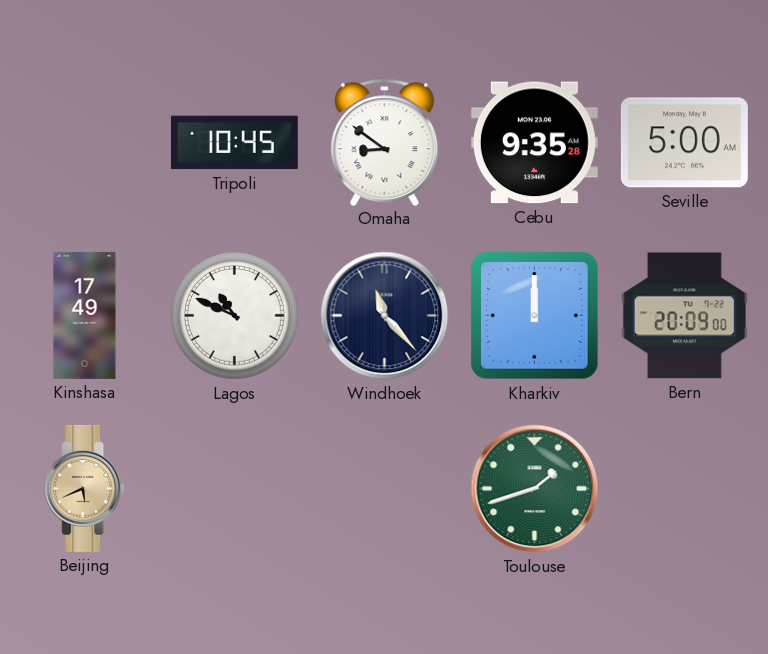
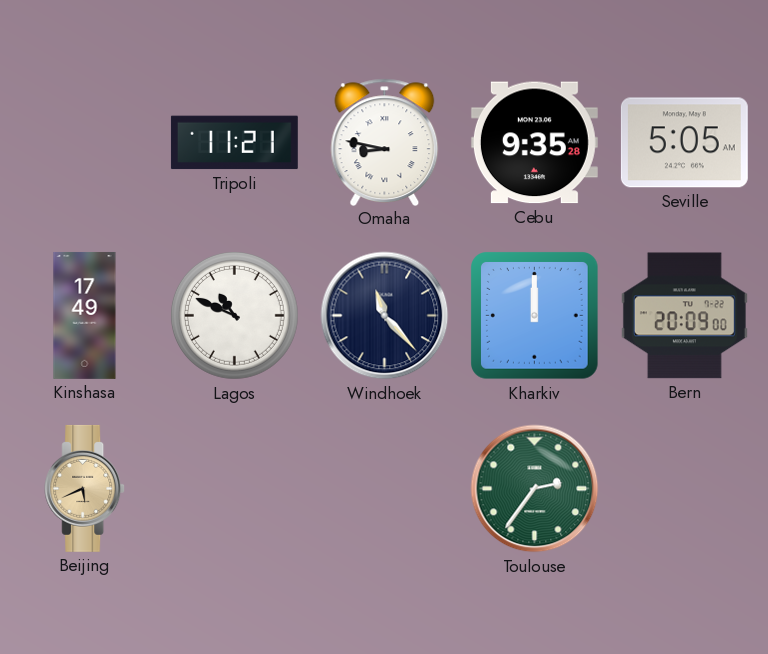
Tripoli: 10:45 -> 11:21
Omaha: 8:51 -> 8:47
Seville: 5:00 -> 5:05
Toulouse: 1:42 -> 2:36
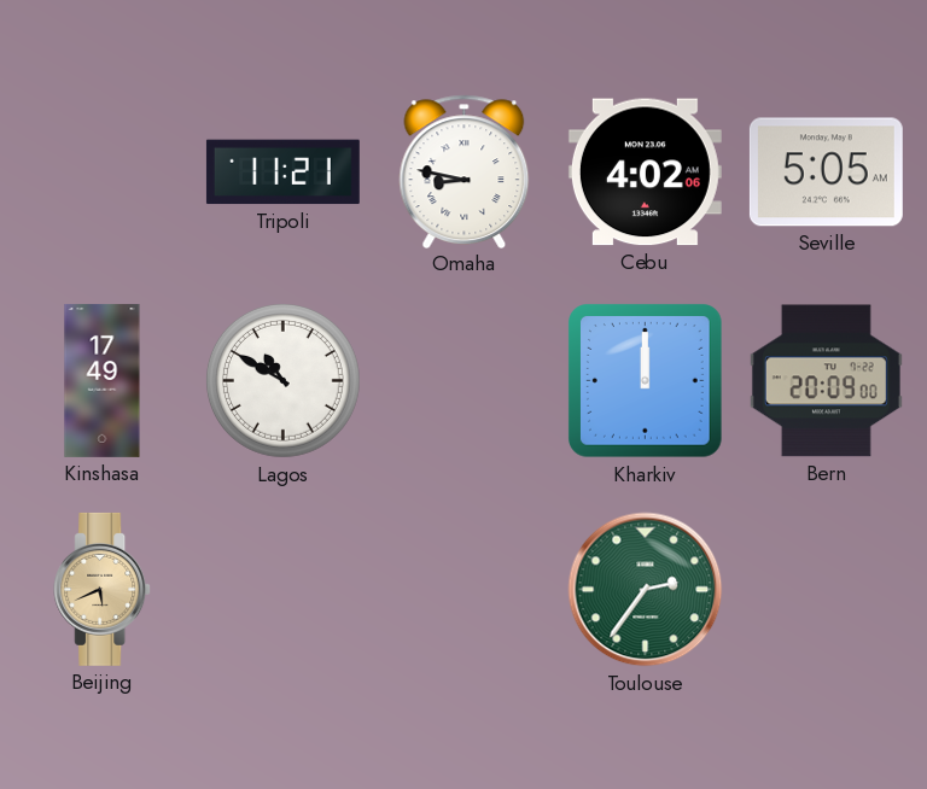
Cebu: 9:35 -> 4:02
Lagos: 10:49 -> 10:50
Windhoek: 11:23 -> none
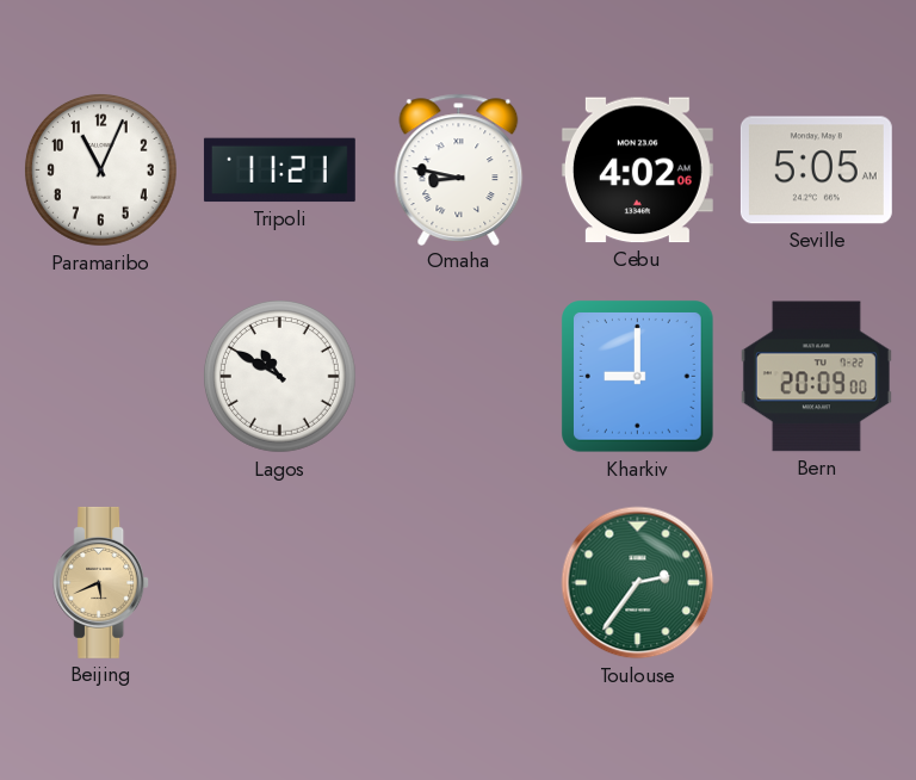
Paramaribo: none -> 11:04
Kinshasa: 17:49 -> none
Kharkiv: 12:00 -> 9:00
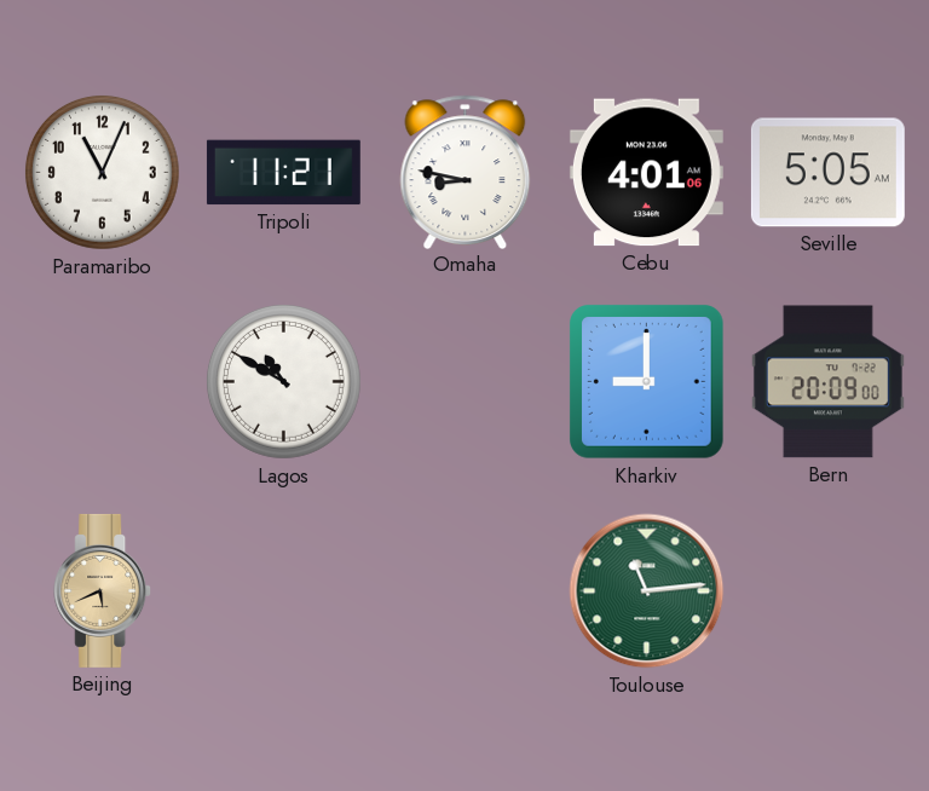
Cebu: 4:02 -> 4:01
Toulouse: 2:36 -> 11:14
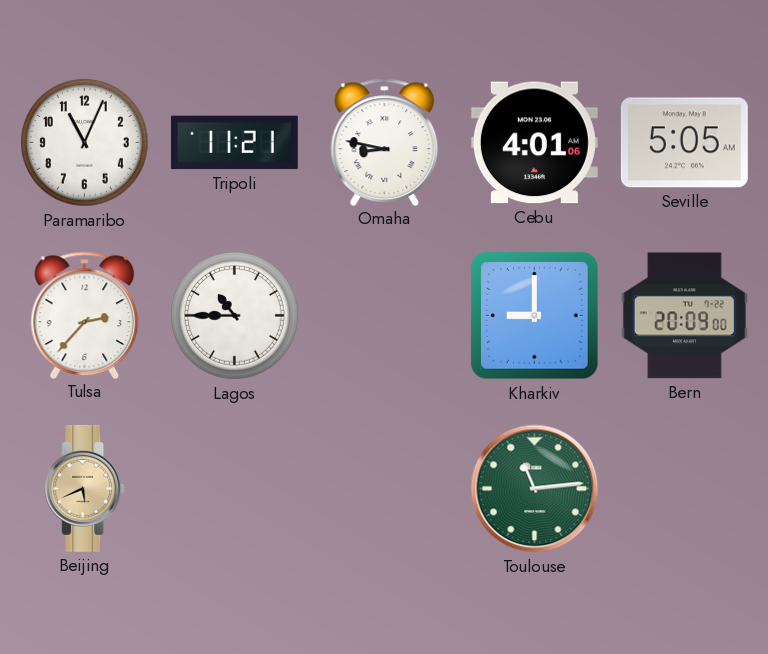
Tulsa: none -> 2:37
Lagos: 10:50 -> 10:45
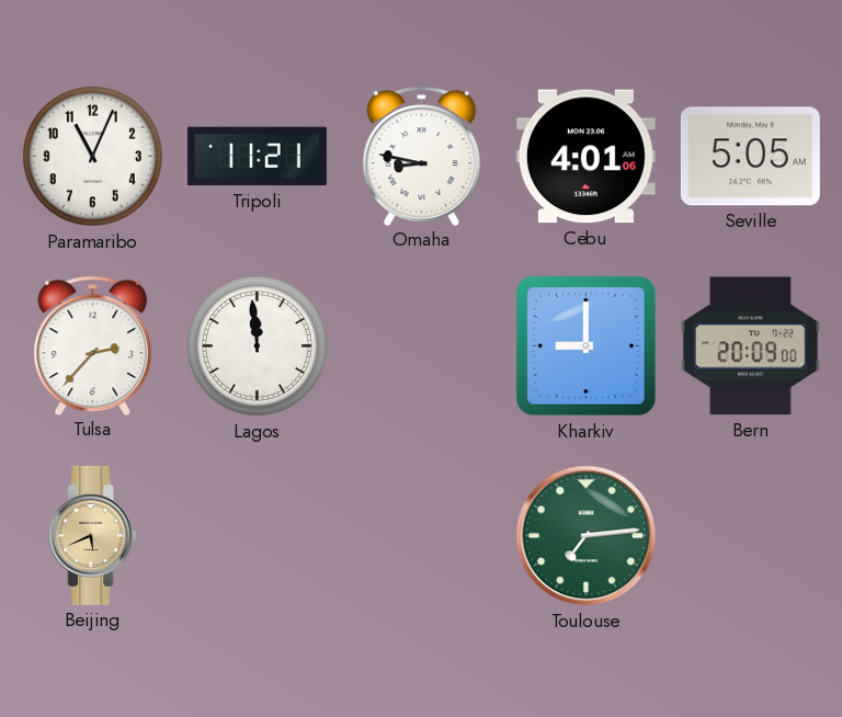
Lagos: 10:45 -> 11:59
Toulouse: 11:14 -> 7:14
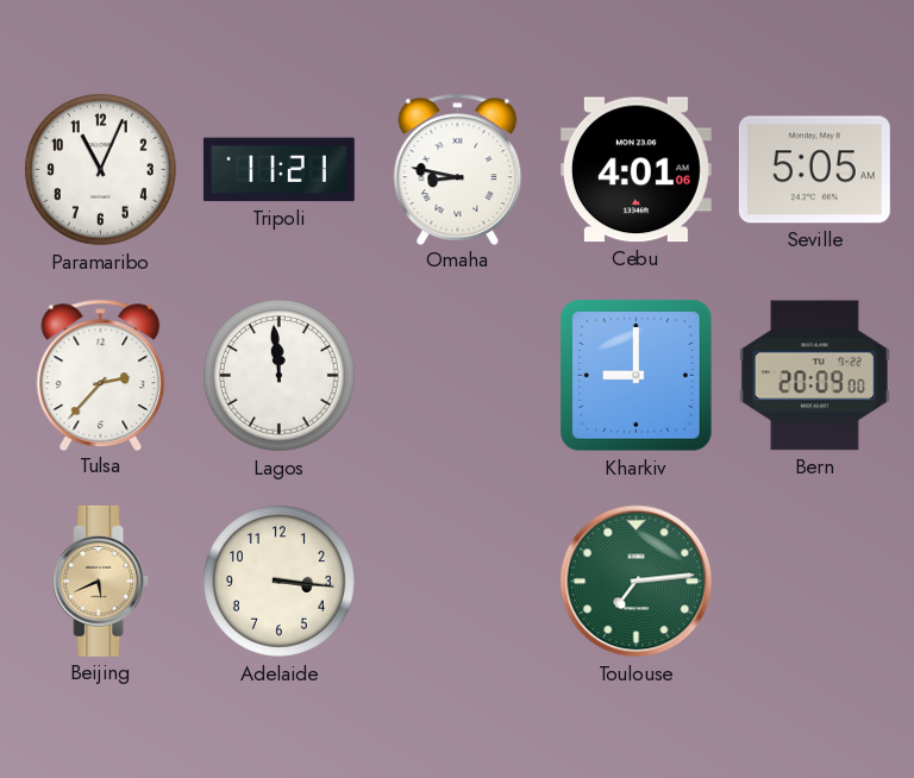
Adelaide: none -> 3:16
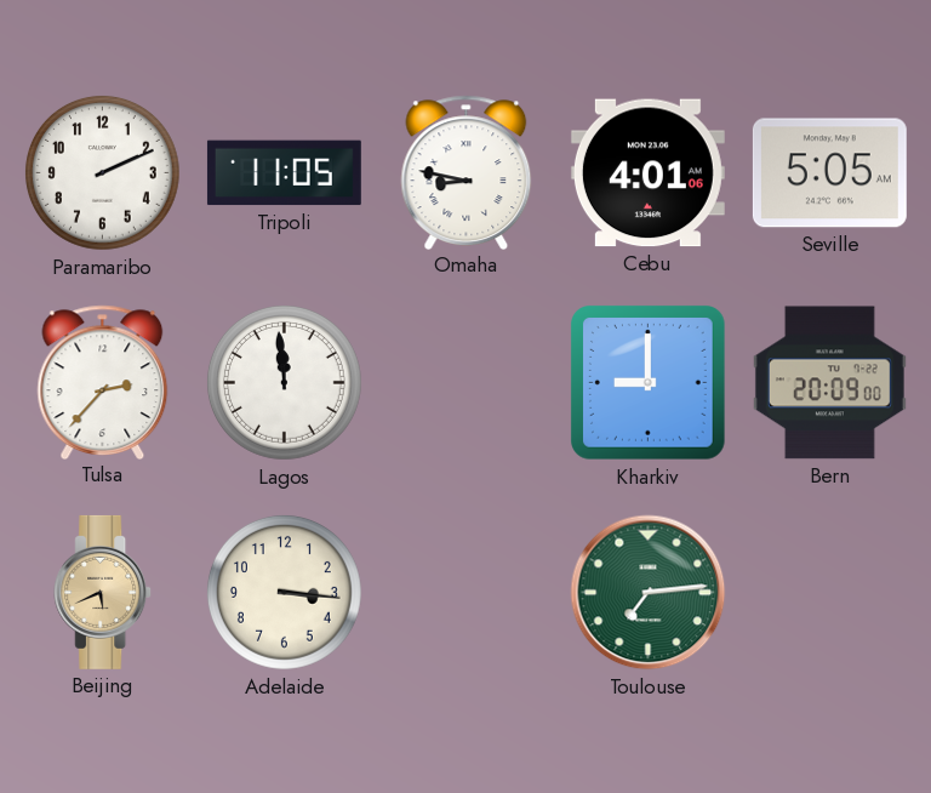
Paramaribo: 11:04 -> 2:11
Tripoli: 11:21 -> 11:05
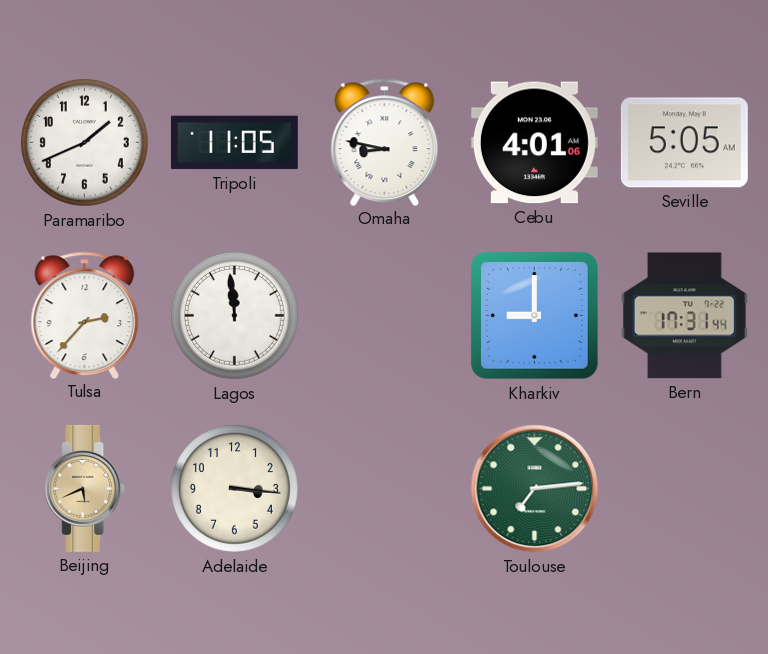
Paramaribo: 2:11 -> 1:41
Bern: 20:09 -> 17:31
